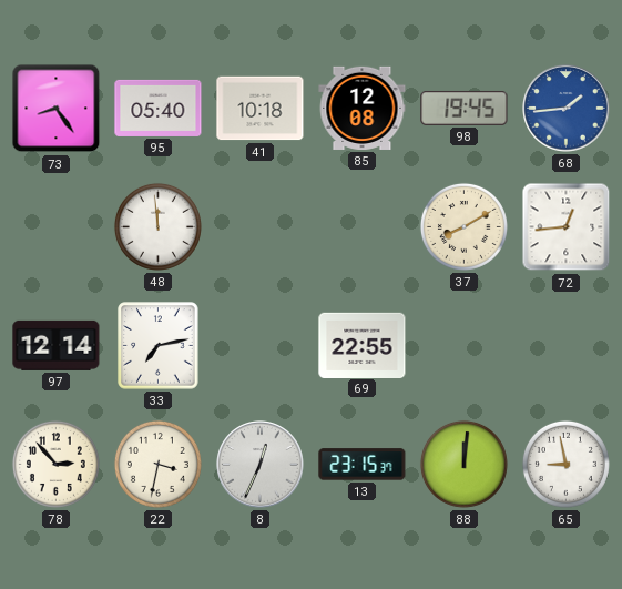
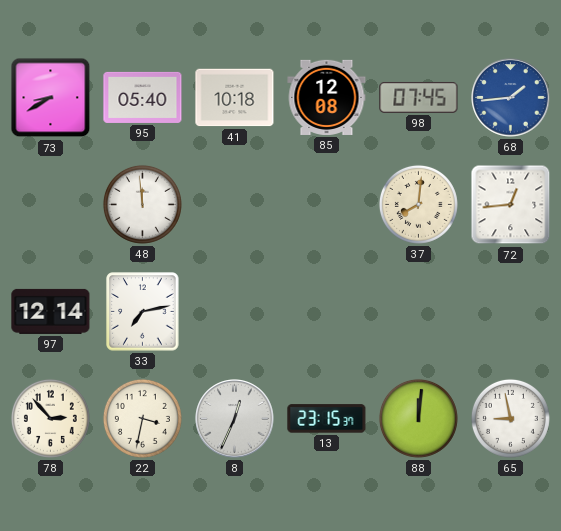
73: 8:24 -> 8:40
98: 19:45 -> 07:45
37: 8:10 -> 8:01
69: 22:55 -> none
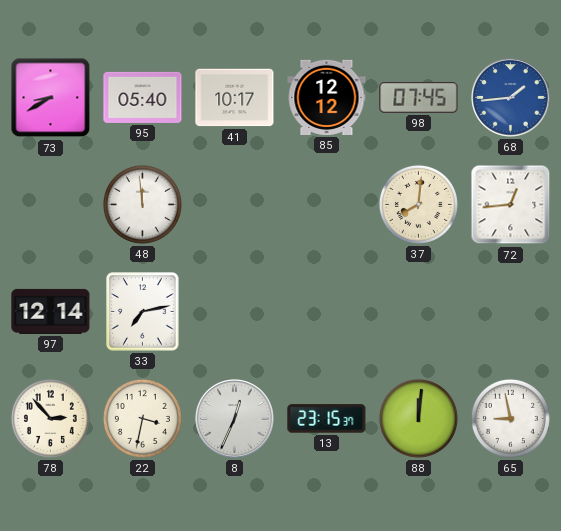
41: 10:18 -> 10:17
85: 12:08 -> 12:12
